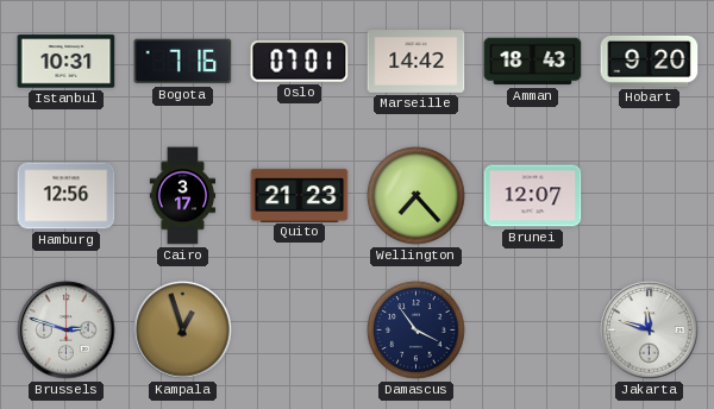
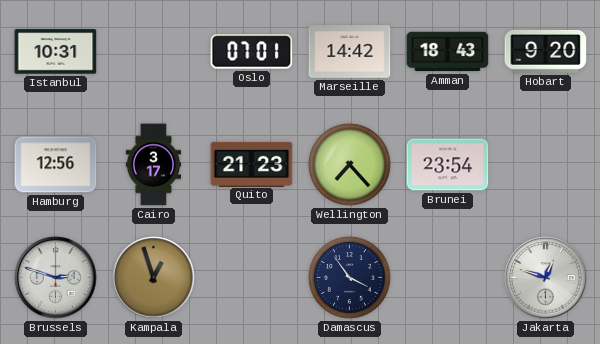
Bogota: 7:16 -> none
Brunei: 12:07 -> 23:54
Jakarta: 11:48 -> 12:48
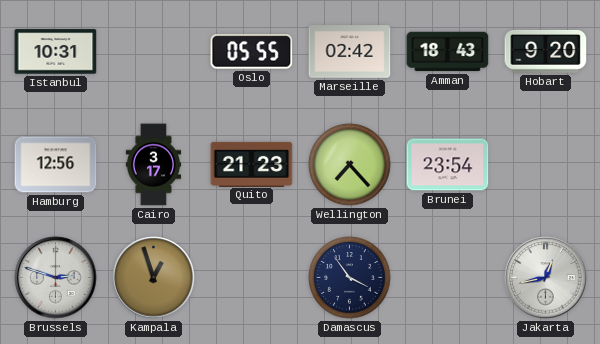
Oslo: 07:01 -> 05:55
Marseille: 14:42 -> 02:42
Jakarta: 12:48 -> 12:43
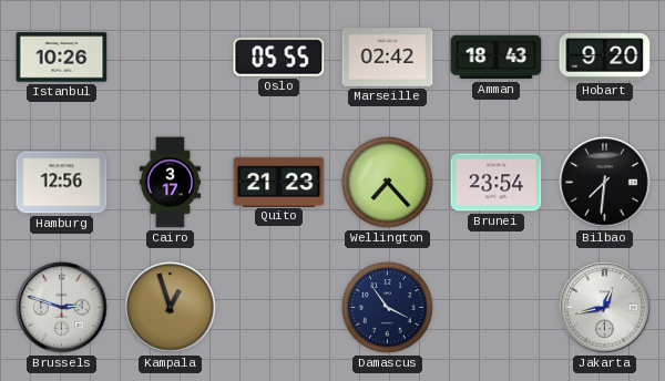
Istanbul: 10:31 -> 10:26
Bilbao: none -> 7:31
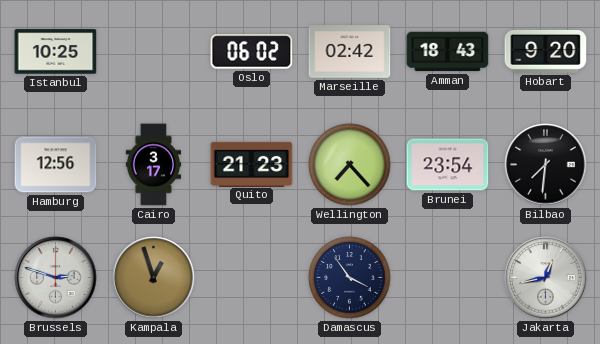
Istanbul: 10:26 -> 10:25
Oslo: 05:55 -> 06:02
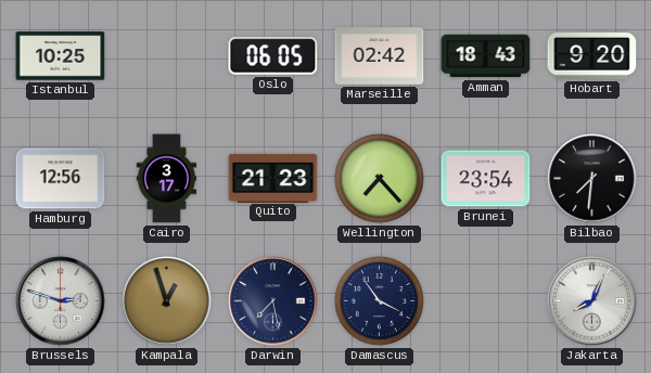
Oslo: 06:02 -> 06:05
Darwin: none -> 7:28
Jakarta: 12:43 -> 8:04
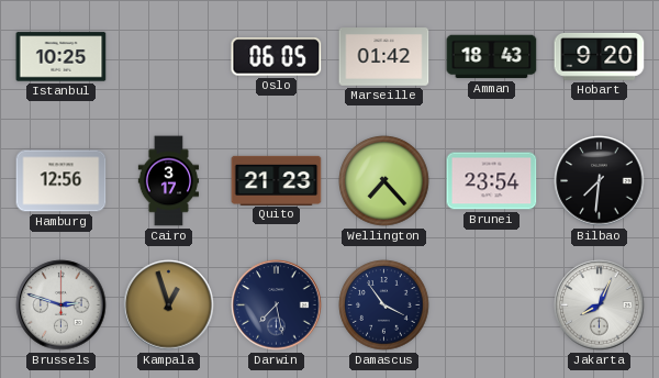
Marseille: 02:42 -> 01:42
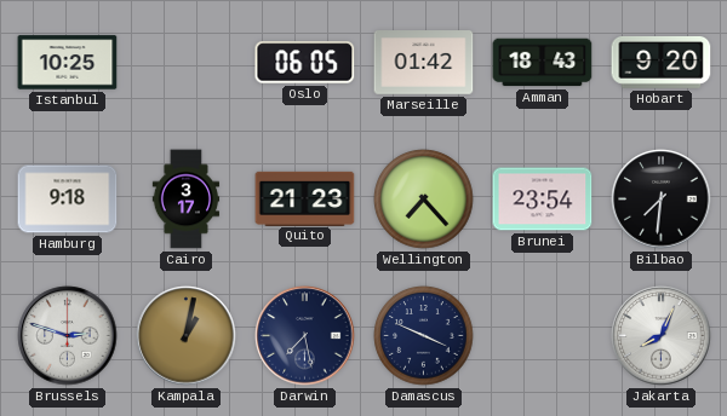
Hamburg: 12:56 -> 9:18
Kampala: 12:57 -> 1:02
Damascus: 3:54 -> 3:49
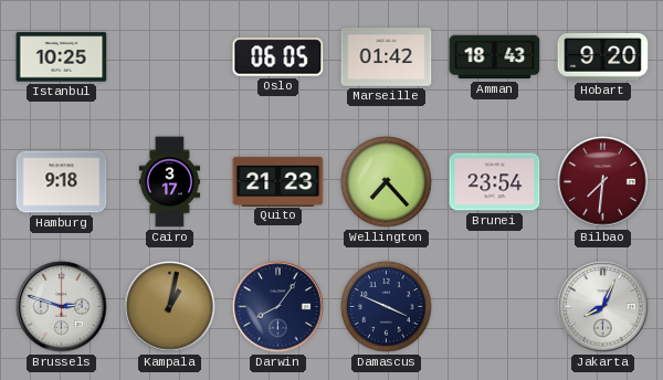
Bilbao dial: black -> burgundy
Darwin: 7:28 -> 8:06
